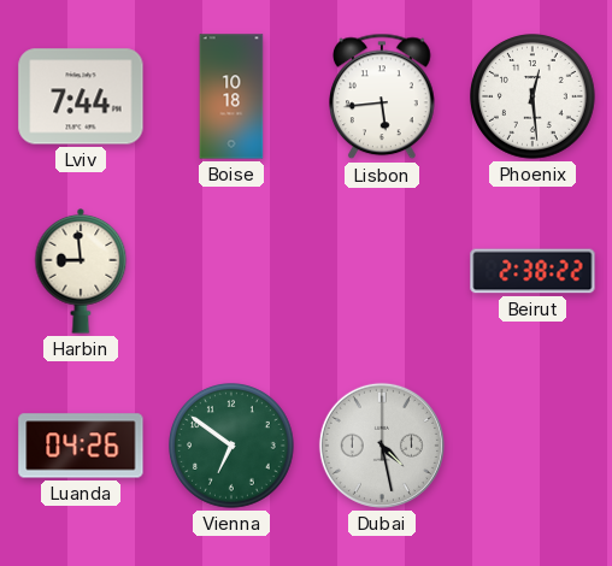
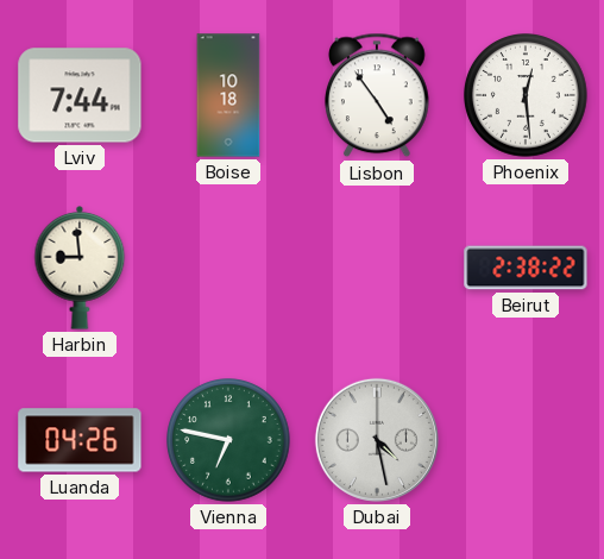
Lisbon: 5:44 -> 4:54
Vienna: 6:51 -> 6:47
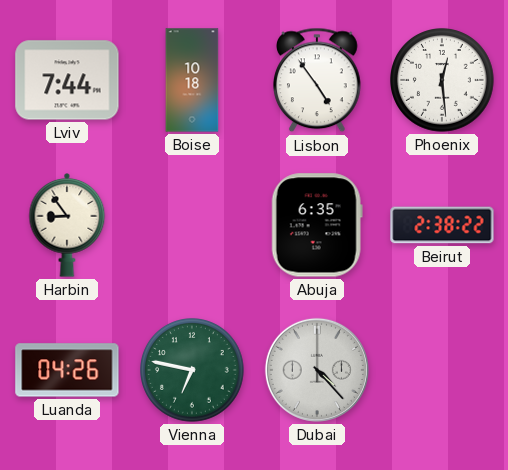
Harbin: 8:59 -> 8:54
Abuja: none -> 6:35
Dubai: 4:28 -> 4:23
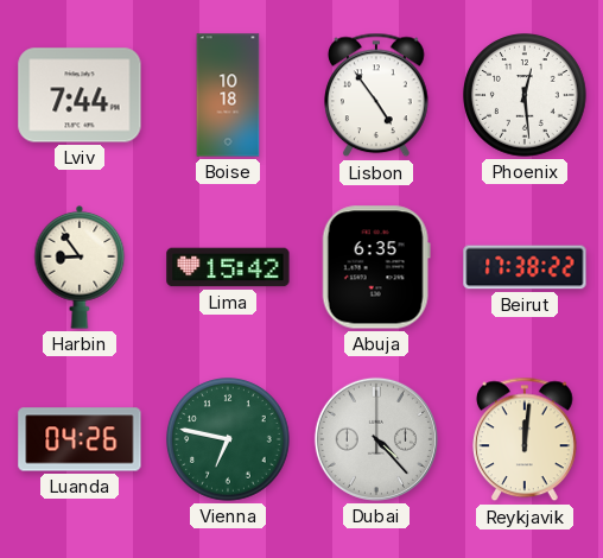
Lima: none -> 15:42
Beirut: 2:38 -> 17:38
Reykjavik: none -> 12:01
